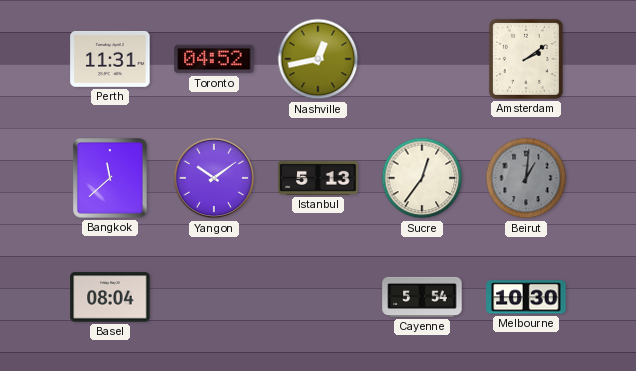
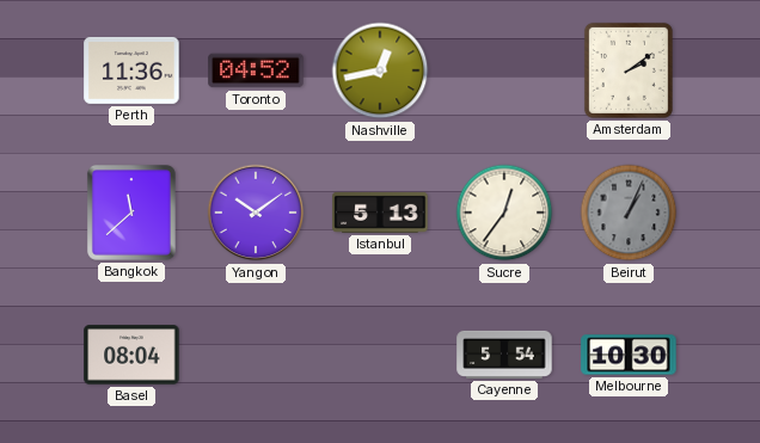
Perth: 11:31 -> 11:36
Beirut: 1:01 -> 1:04
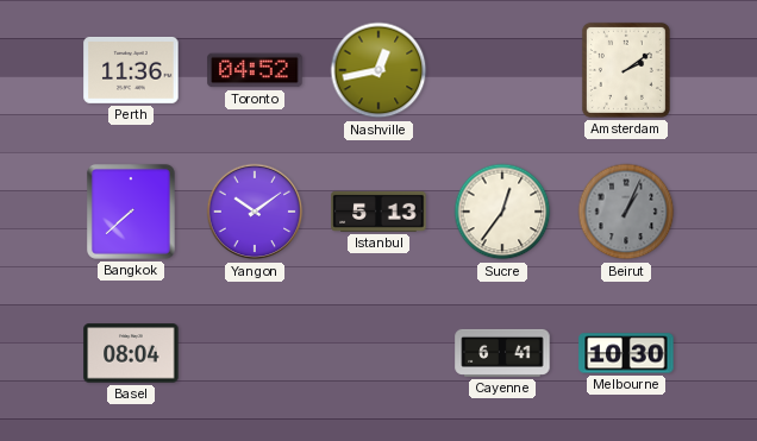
Bangkok: 11:38 -> 7:38
Cayenne: 5:54 -> 6:41
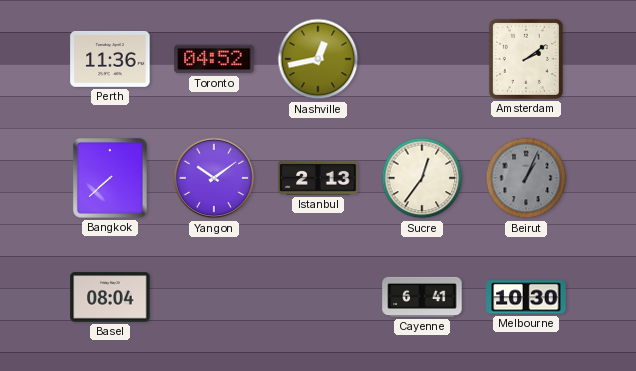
Istanbul: 5:13 -> 2:13
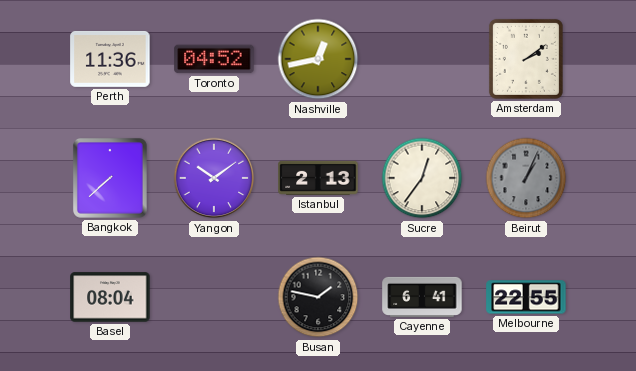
Busan: none -> 1:47
Melbourne: 10:30 -> 22:55
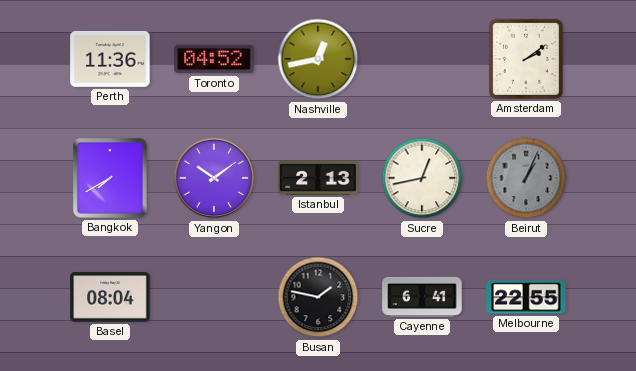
Bangkok: 7:38 -> 7:40
Sucre: 12:36 -> 12:43
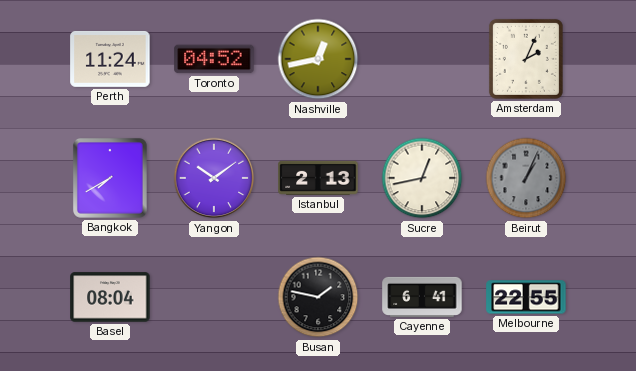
Perth: 11:36 -> 11:24
Amsterdam: 2:09 -> 2:04
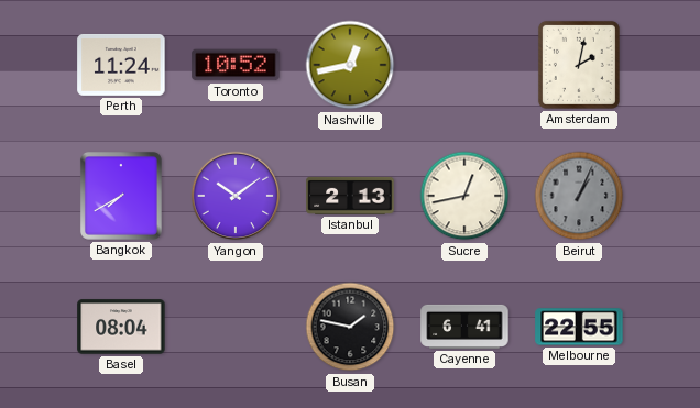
Toronto: 04:52 -> 10:52
Amsterdam: 2:04 -> 2:02
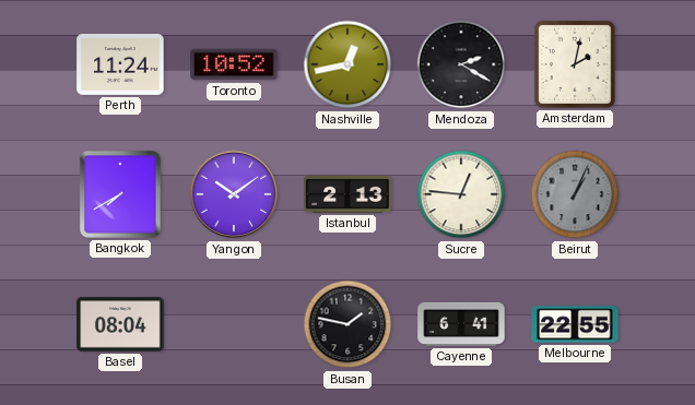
Mendoza: none -> 2:20
Sucre: 12:43 -> 12:46
